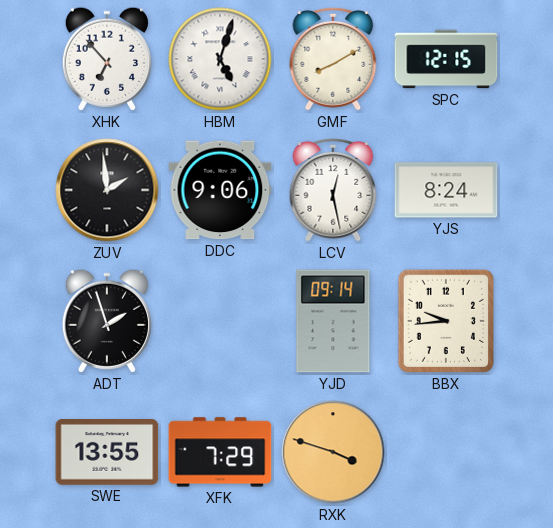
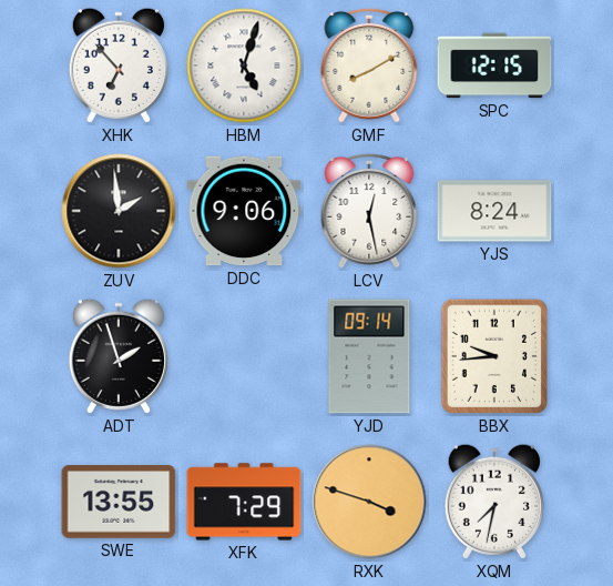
XQM: none -> 7:32
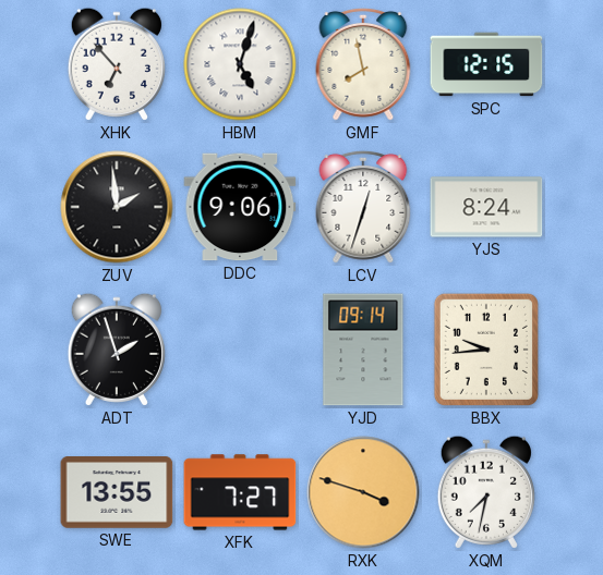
GMF: 8:10 -> 7:58
LCV: 12:28 -> 12:33
XFK: 7:29 -> 7:27
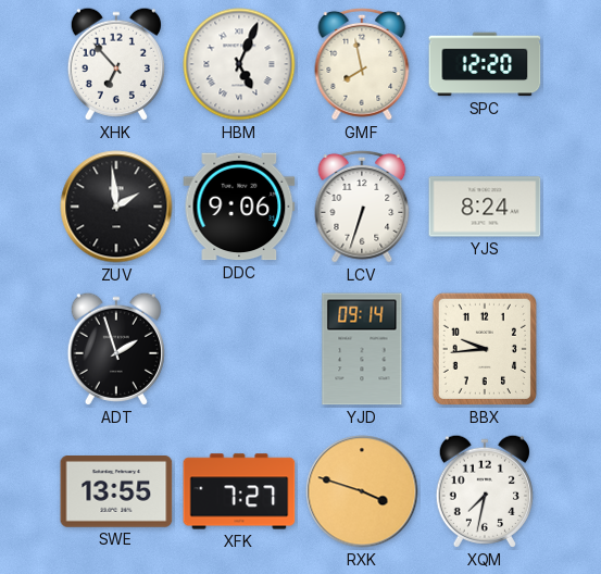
HBM: 5:03 -> 5:04
SPC: 12:15 -> 12:20
LCV: 12:33 -> 6:33
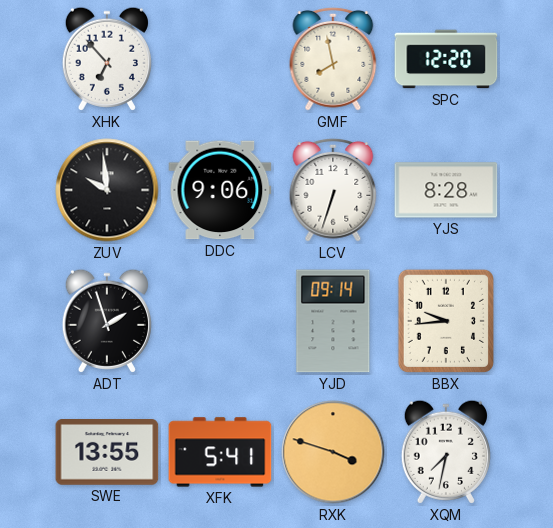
HBM: 5:04 -> none
ZUV: 1:59 -> 9:59
YJS: 8:24 -> 8:28
XFK: 7:27 -> 5:41
